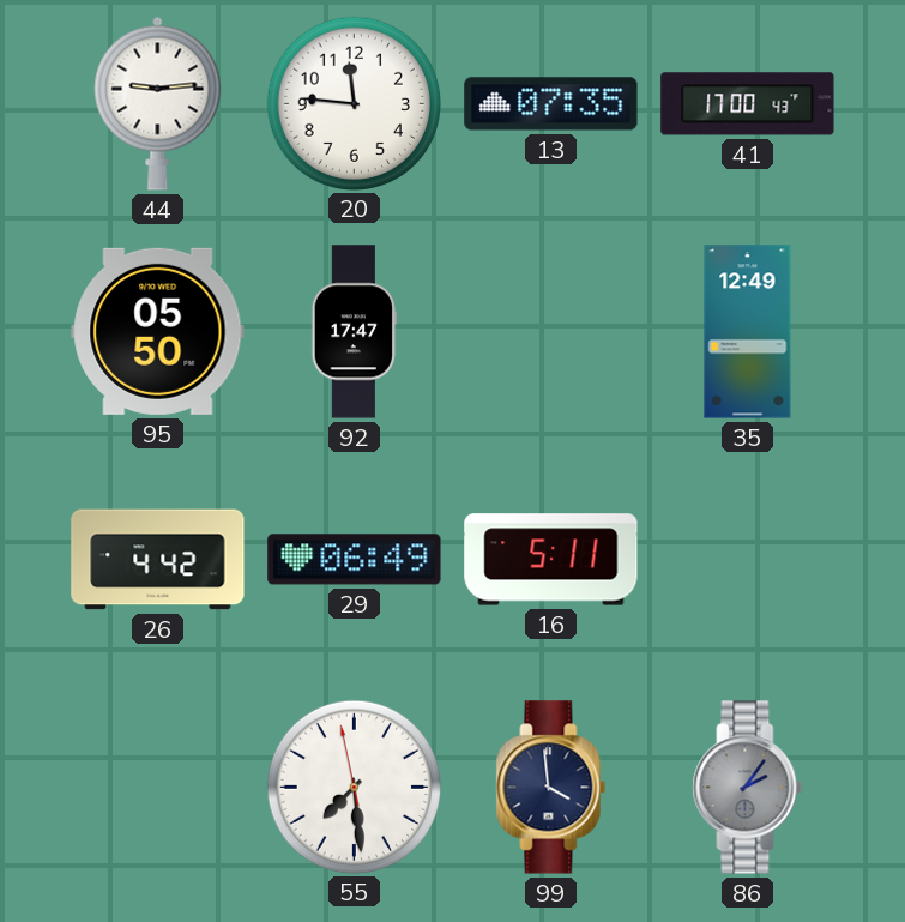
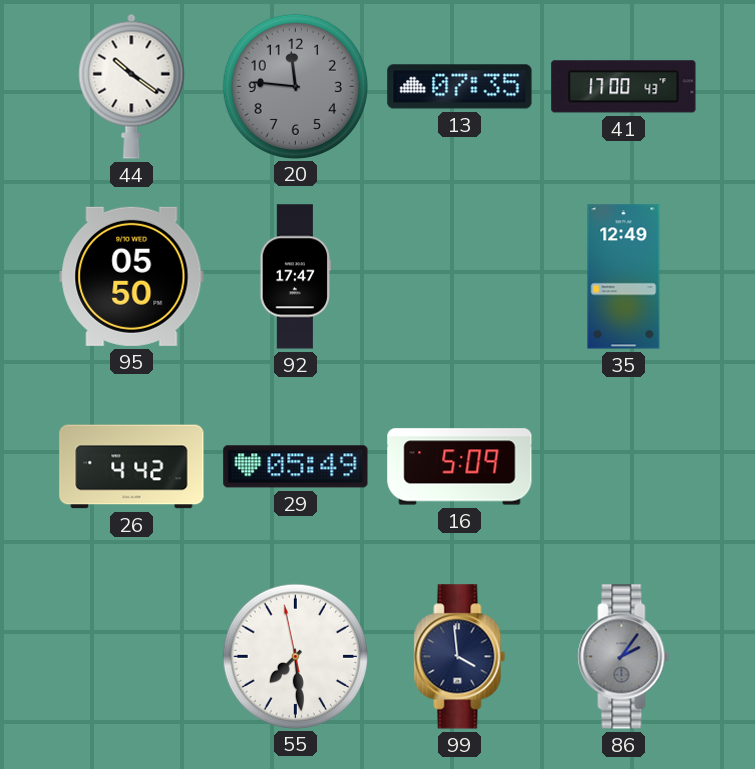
44: 9:14 -> 10:21
20 dial: white -> grey
29: 06:49 -> 05:49
16: 5:11 -> 5:09
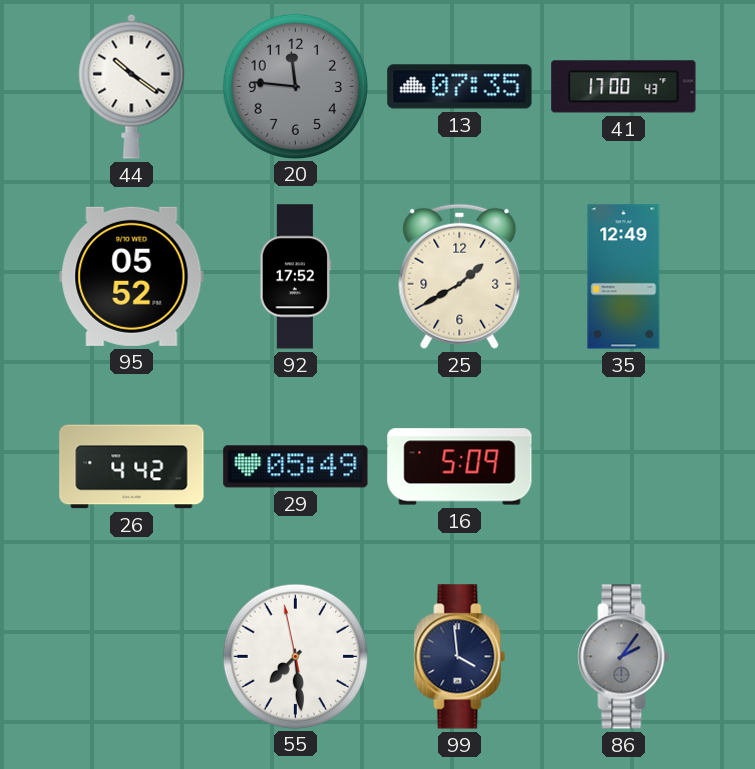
95: 05:50 -> 05:52
92: 17:47 -> 17:52
25: none -> 1:40
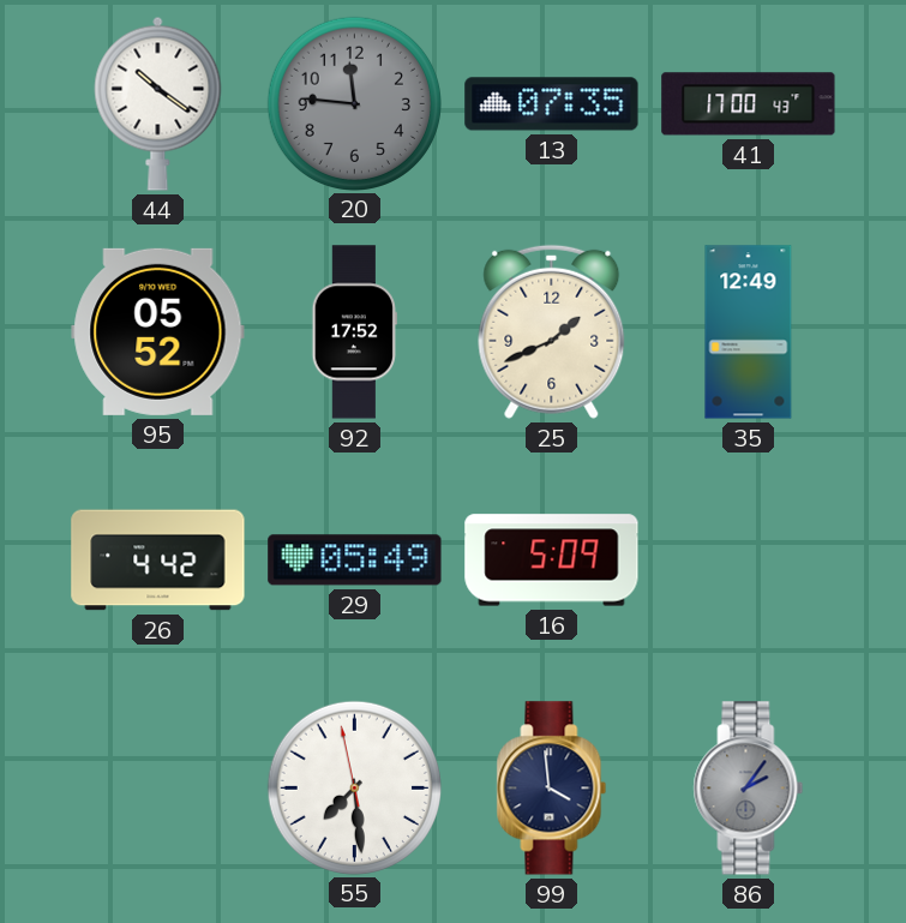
25: 1:40 -> 1:41
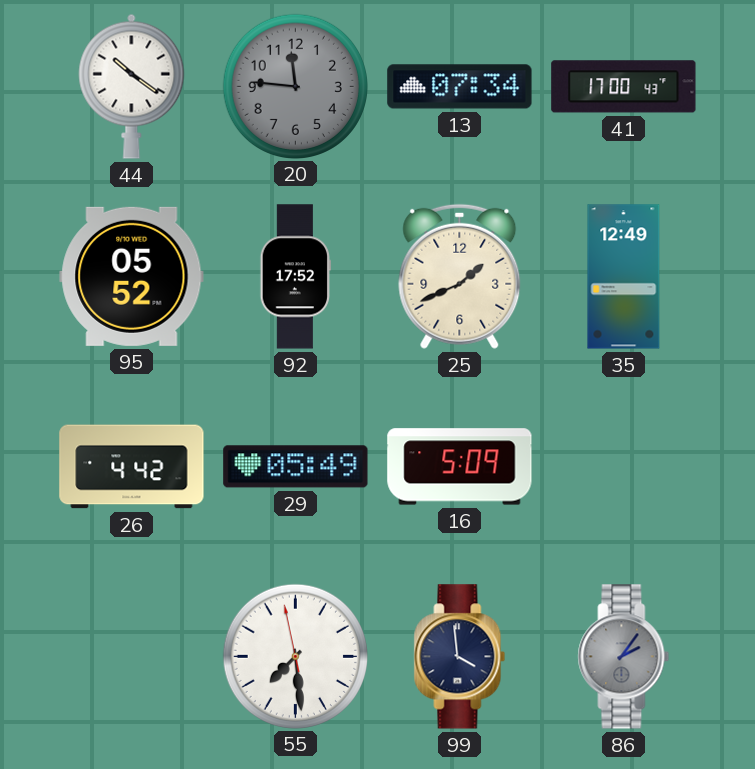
13: 07:35 -> 07:34
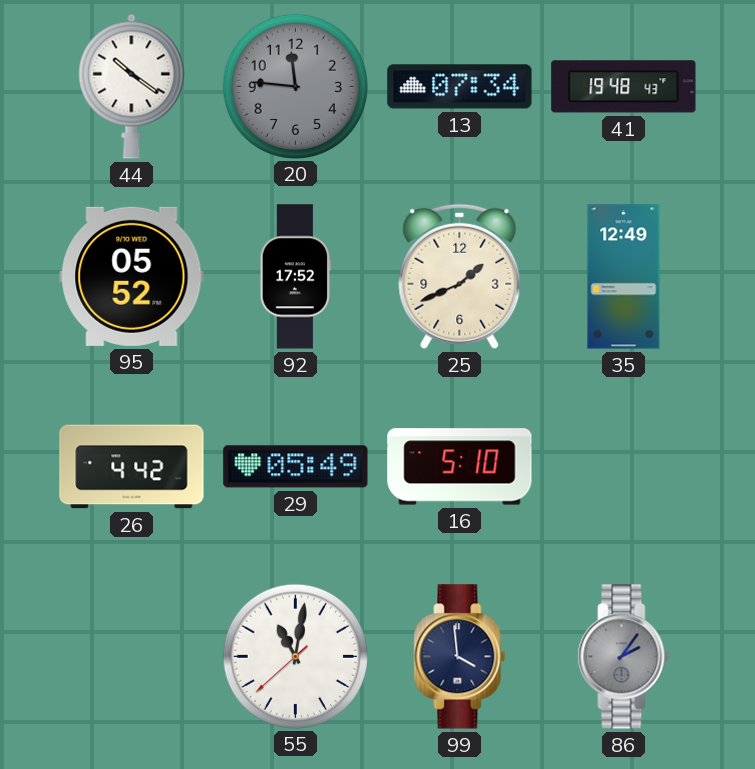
41: 17:00 -> 19:48
16: 5:09 -> 5:10
55: 7:28 -> 11:01
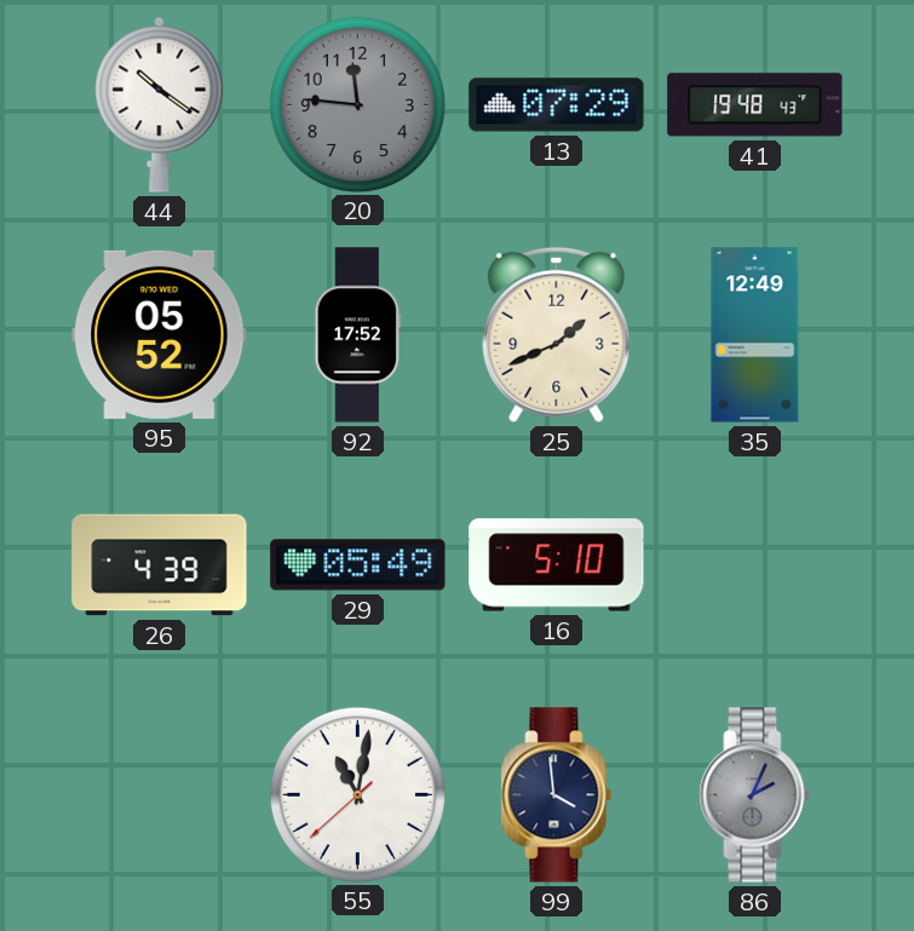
13: 07:34 -> 07:29
26: 4:42 -> 4:39
86: 2:06 -> 2:04
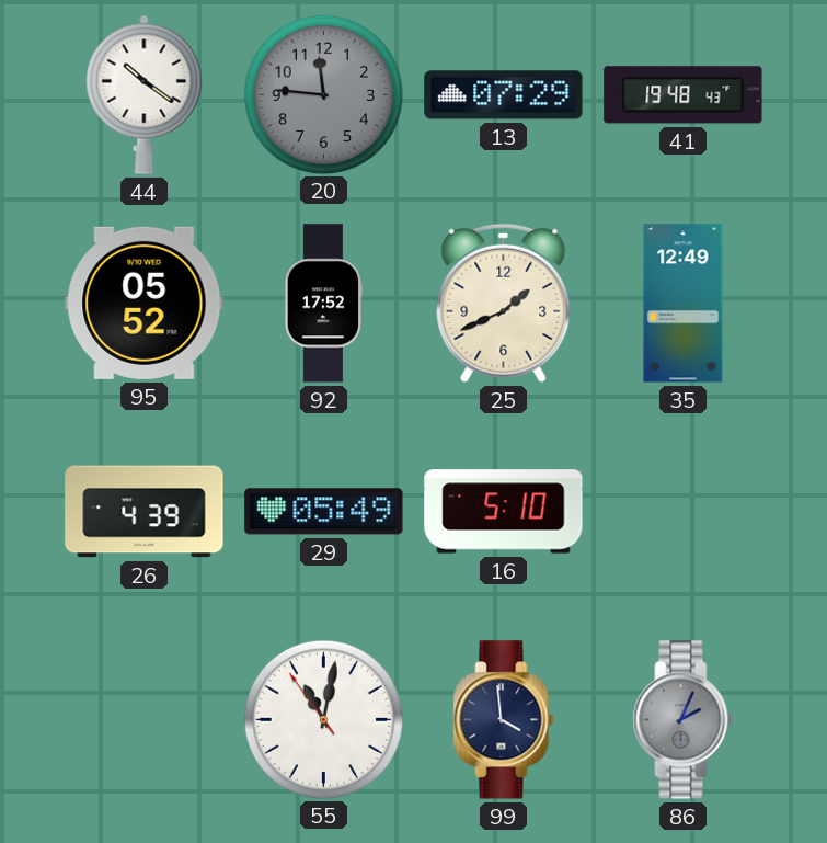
55: 11:01:38 -> 11:01:54
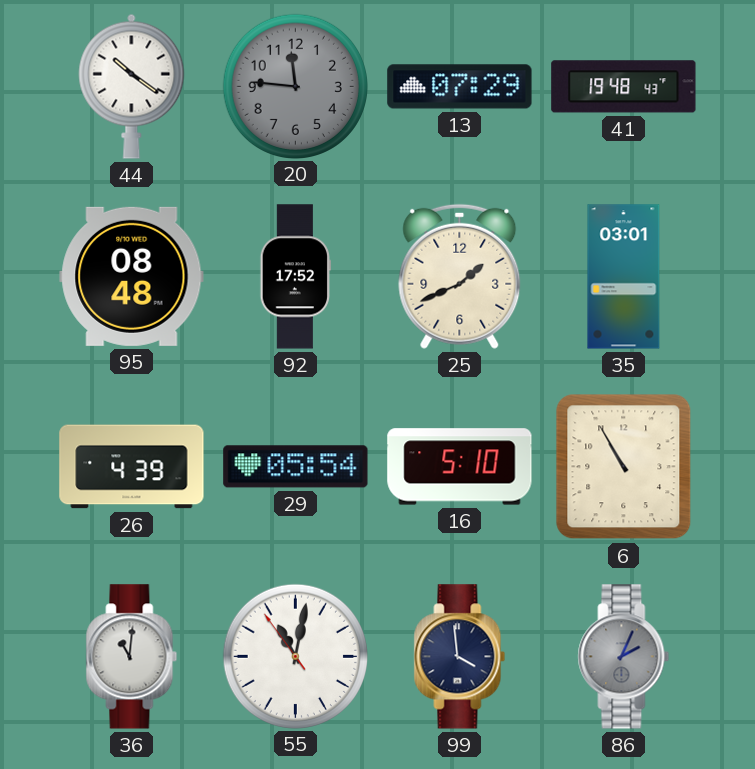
95: 05:52 -> 08:48
35: 12:49 -> 03:01
29: 05:49 -> 05:54
6: none -> 10:55
36: none -> 11:01
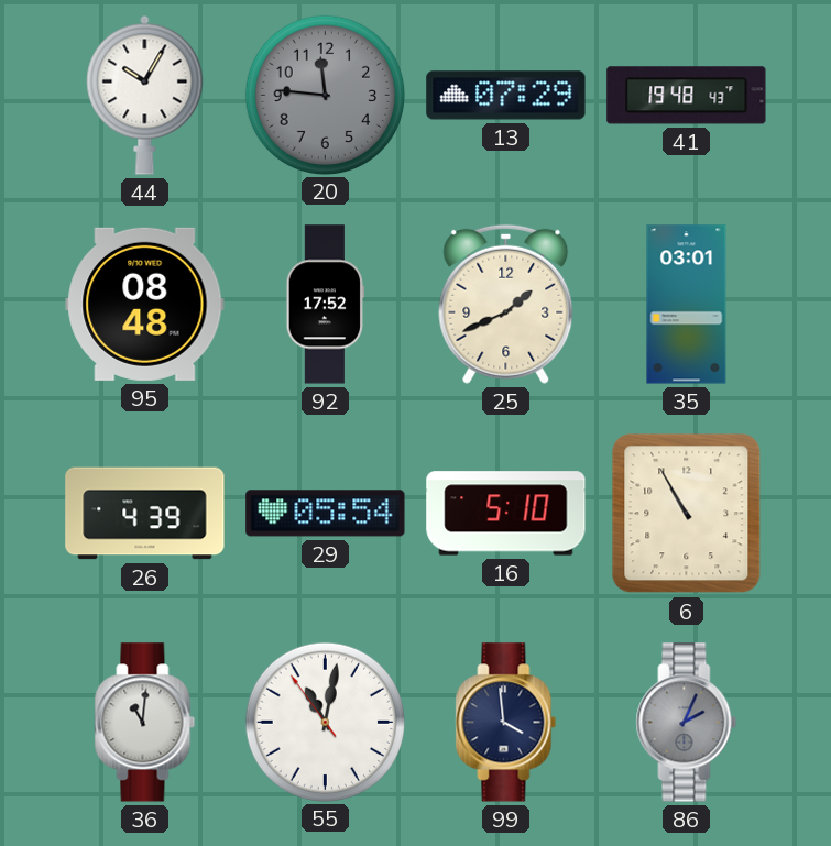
44: 10:21 -> 10:05
